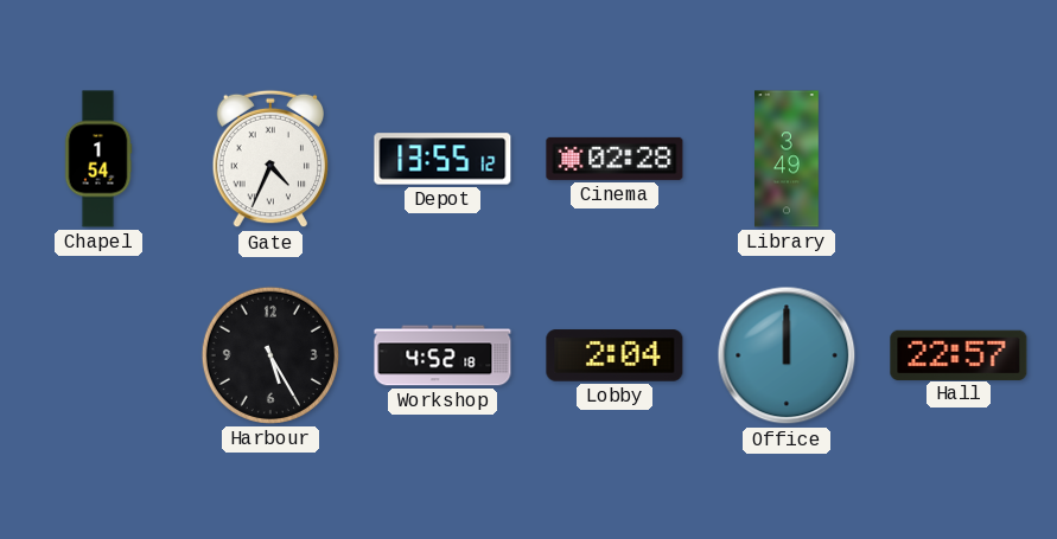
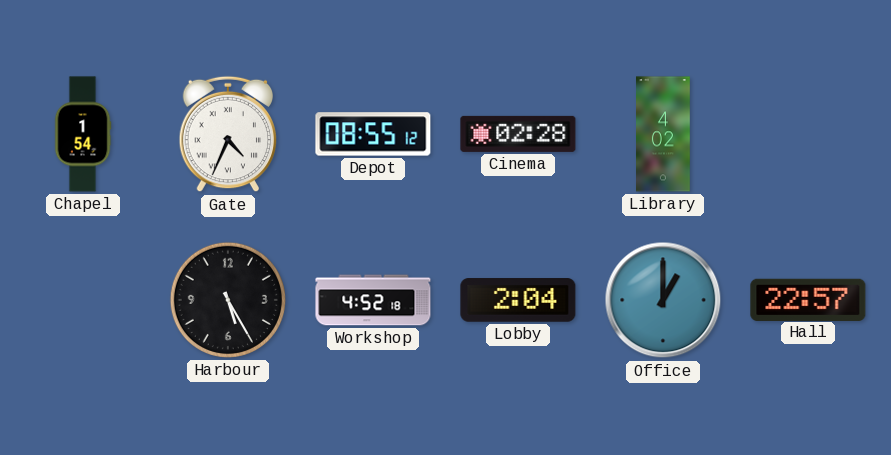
Depot: 13:55 -> 08:55
Library: 3:49 -> 4:02
Office: 12:00 -> 1:00
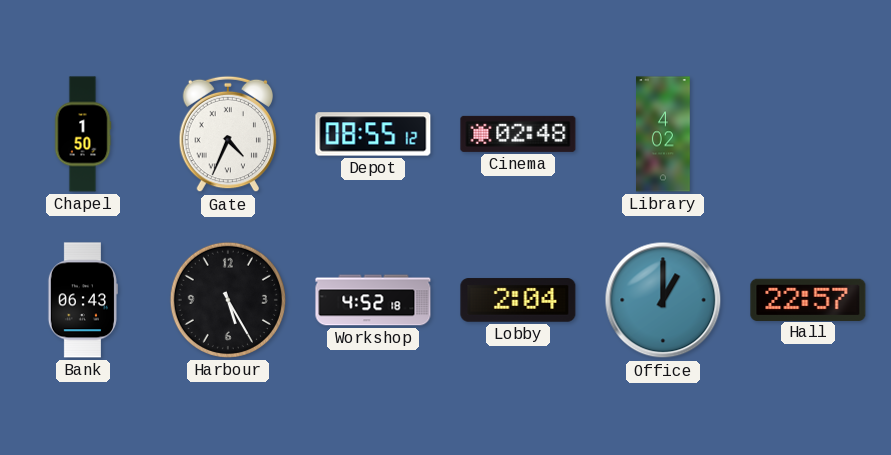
Chapel: 1:54 -> 1:50
Cinema: 02:28 -> 02:48
Bank: none -> 06:43
